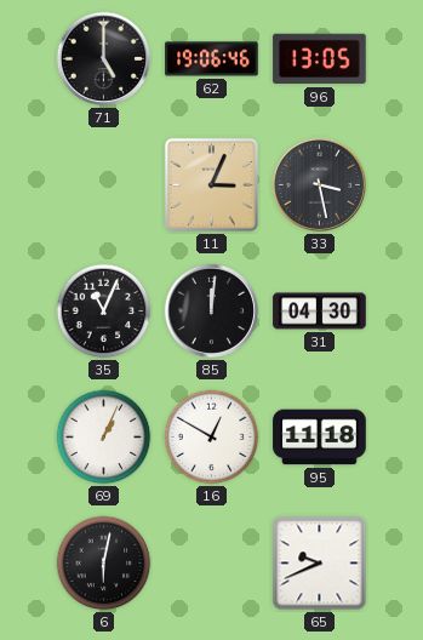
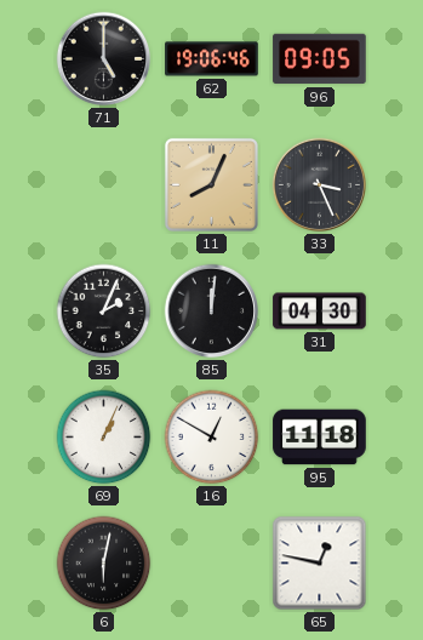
96: 13:05 -> 09:05
11: 3:04 -> 8:04
33: 3:28 -> 3:26
35: 11:04 -> 2:04
65: 9:41 -> 12:47
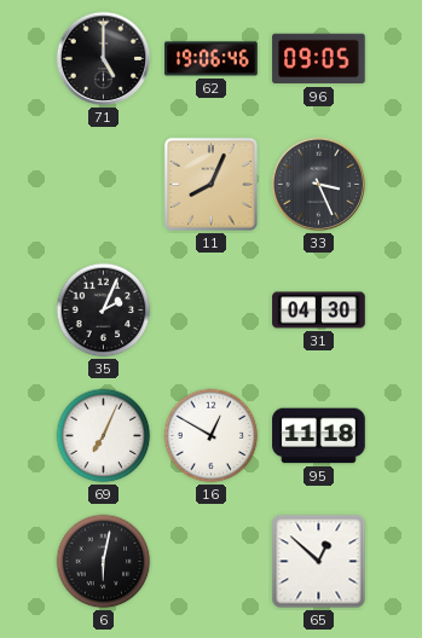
85: 12:01 -> none
69: 1:04 -> 7:04
65: 12:47 -> 12:52
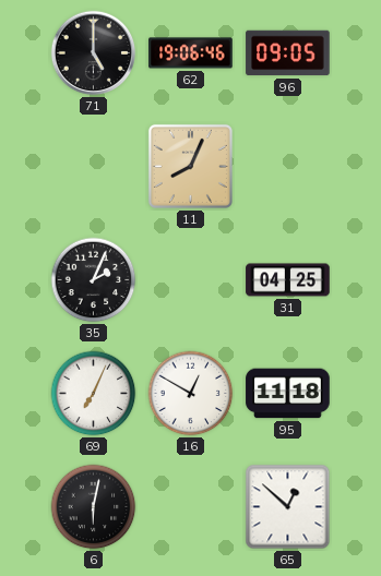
33: 3:26 -> none
31: 04:30 -> 04:25
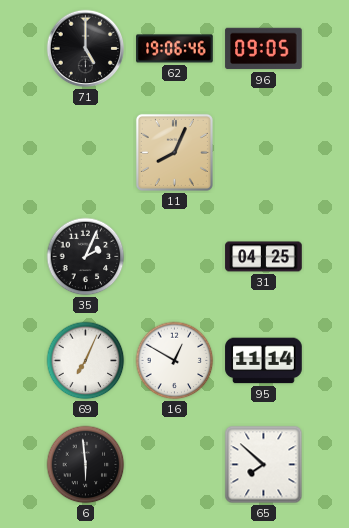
95: 11:18 -> 11:14
6: 6:02 -> 5:59
65: 12:52 -> 7:52
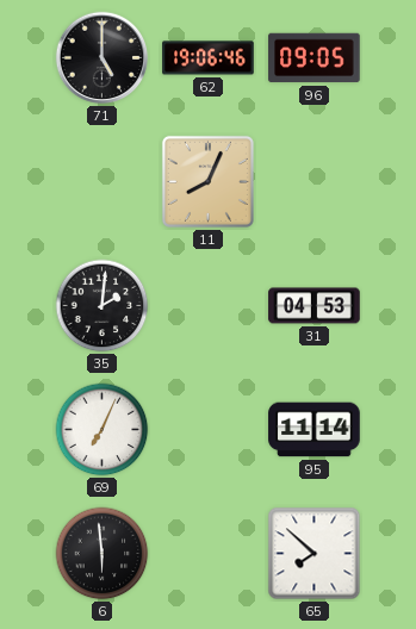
35: 2:04 -> 2:01
31: 04:25 -> 04:53
16: 12:50 -> none
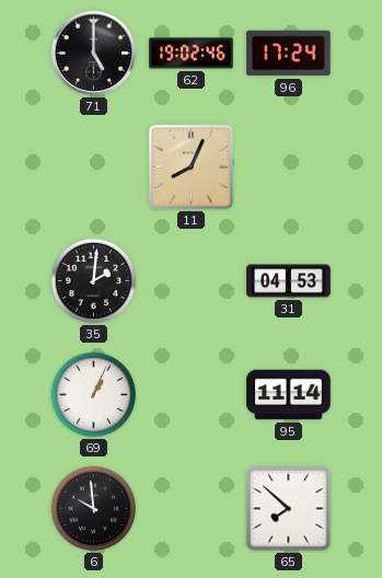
62: 19:06 -> 19:02
96: 09:05 -> 17:24
69: 7:04 -> 1:04
6: 5:59 -> 9:59
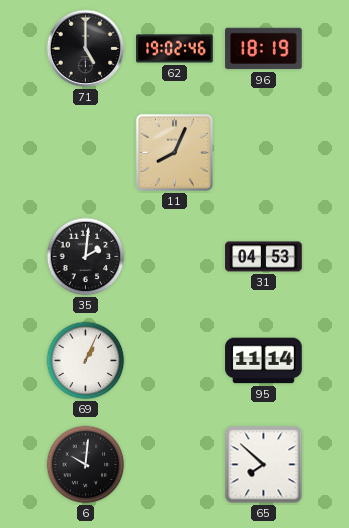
96: 17:24 -> 18:19
6: 9:59 -> 10:01
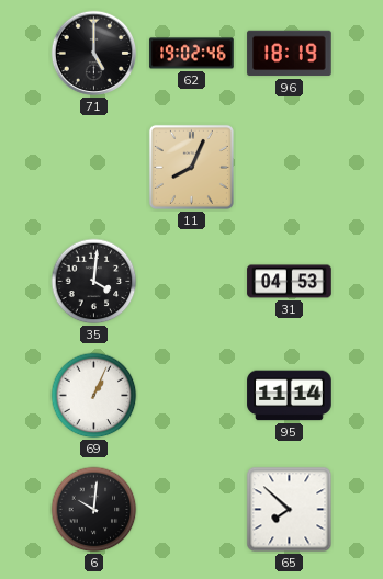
35: 2:01 -> 4:01
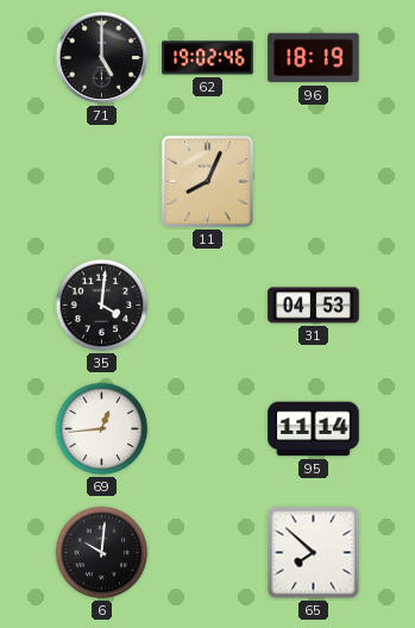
69: 1:04 -> 12:44
